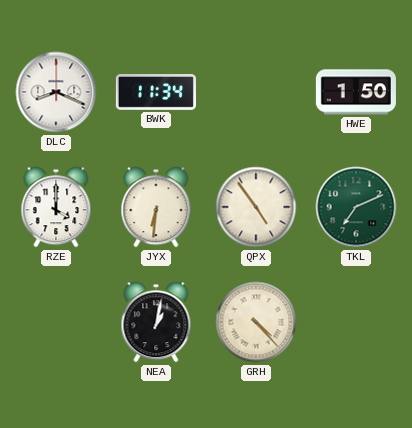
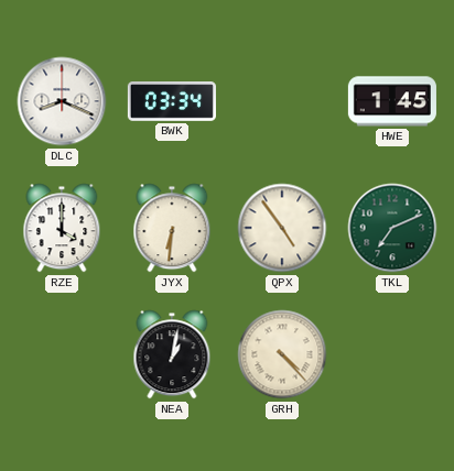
BWK: 11:34 -> 03:34
HWE: 1:50 -> 1:45
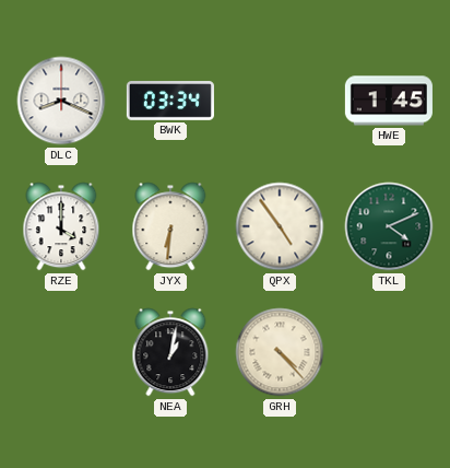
TKL: 7:11 -> 4:11
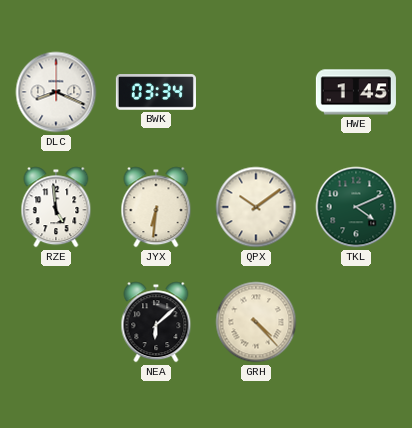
RZE: 4:00 -> 4:59
QPX: 4:54 -> 10:09
NEA: 1:02 -> 6:08
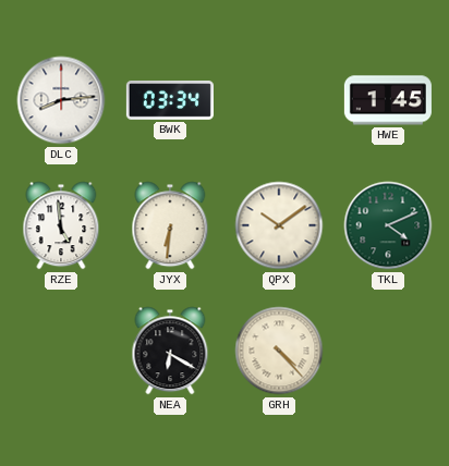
DLC: 8:19 -> 8:14
NEA: 6:08 -> 6:20
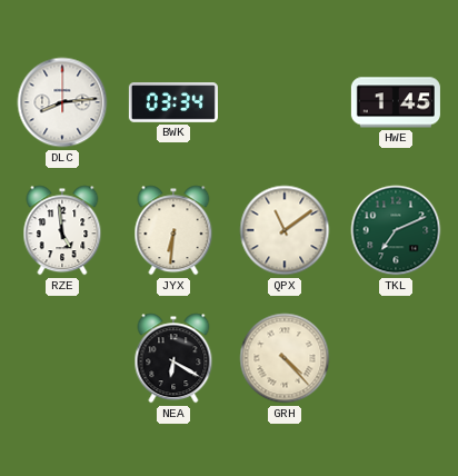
QPX: 10:09 -> 11:09
TKL: 4:11 -> 7:11
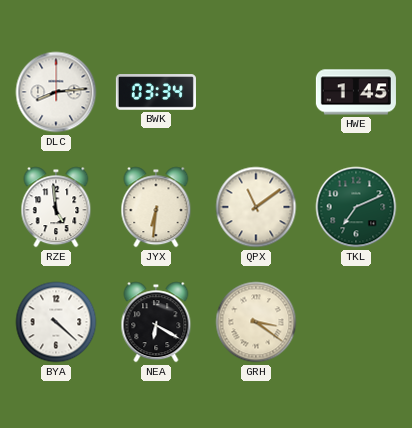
BYA: none -> 4:22
GRH: 4:23 -> 3:21
